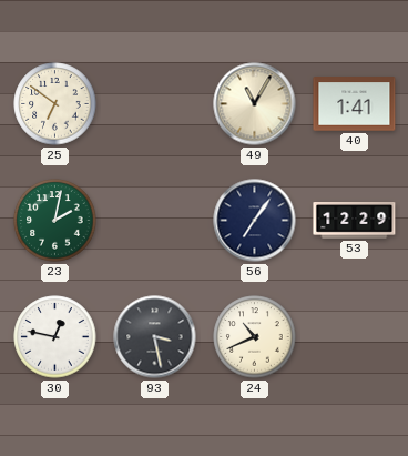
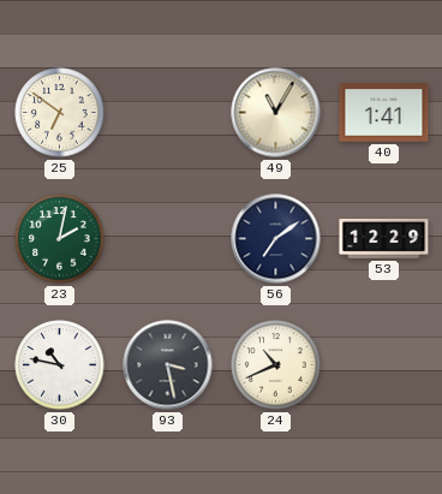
56: 7:06 -> 7:09
30: 12:47 -> 10:47
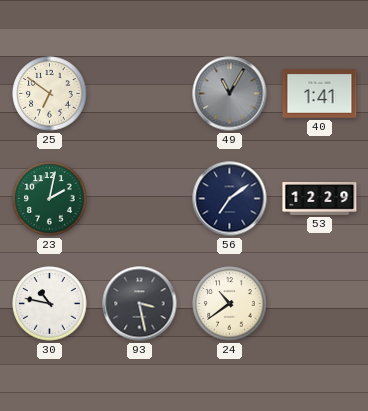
49 dial: cream -> grey
24: 10:41 -> 10:39
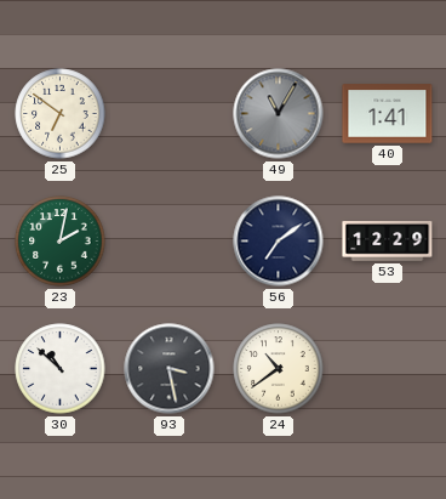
30: 10:47 -> 10:52
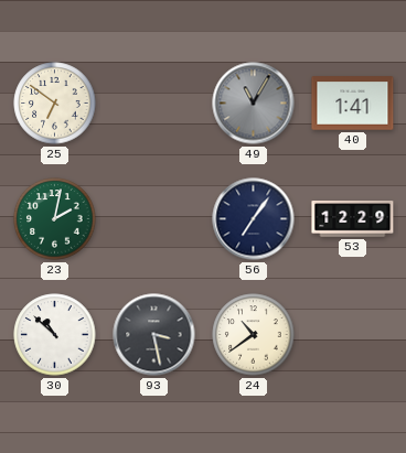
56: 7:09 -> 7:06
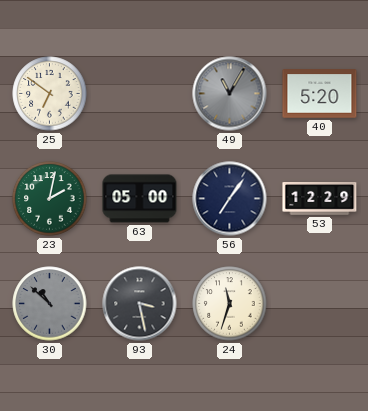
40: 1:41 -> 5:20
63: none -> 05:00
30 dial: white -> grey
24: 10:39 -> 11:33
